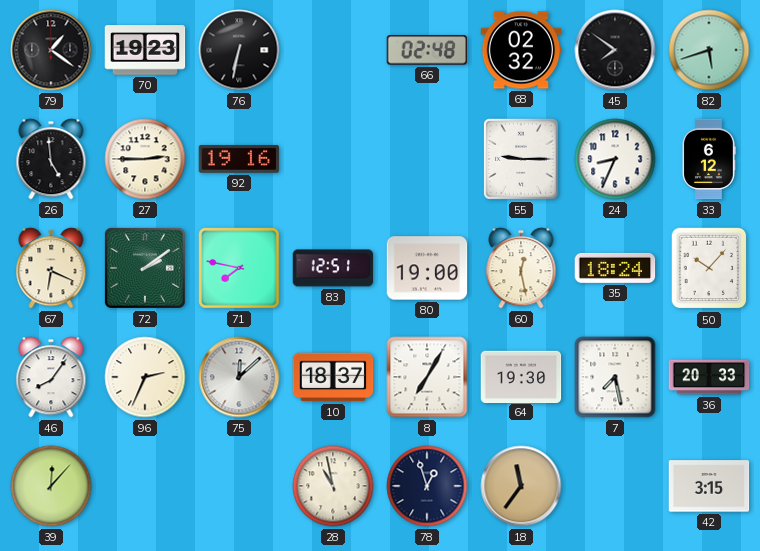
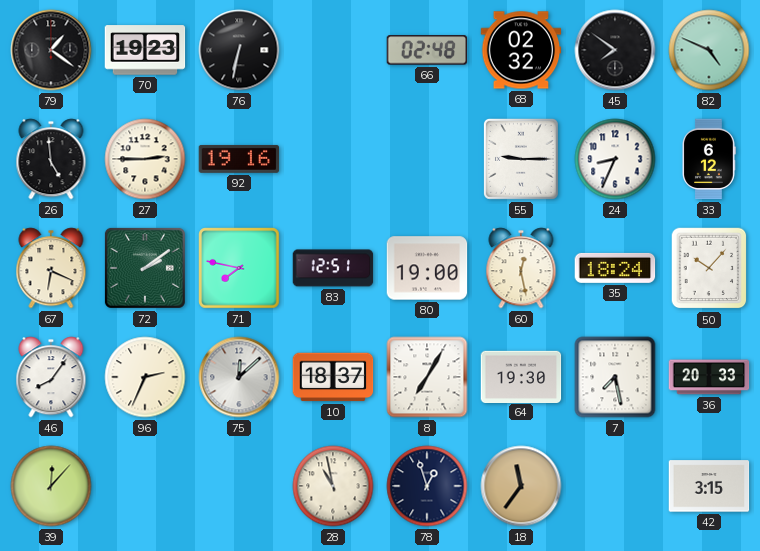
82: 5:42 -> 4:49
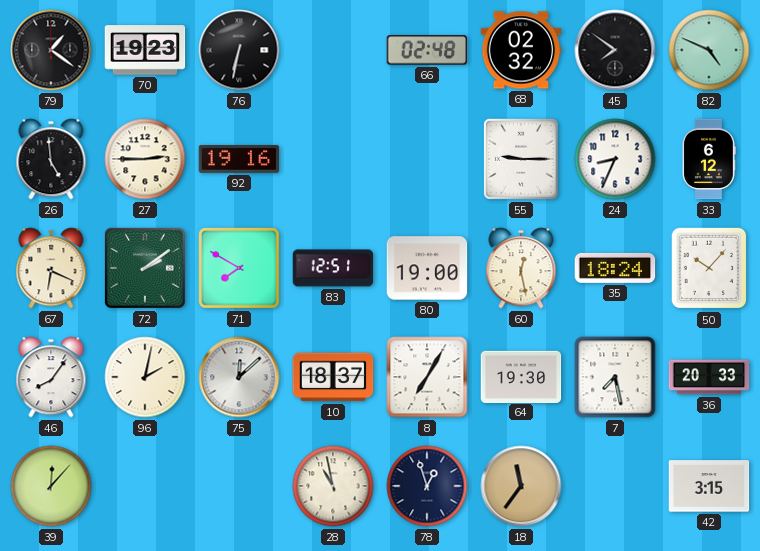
71: 7:47 -> 7:50
96: 2:34 -> 2:02
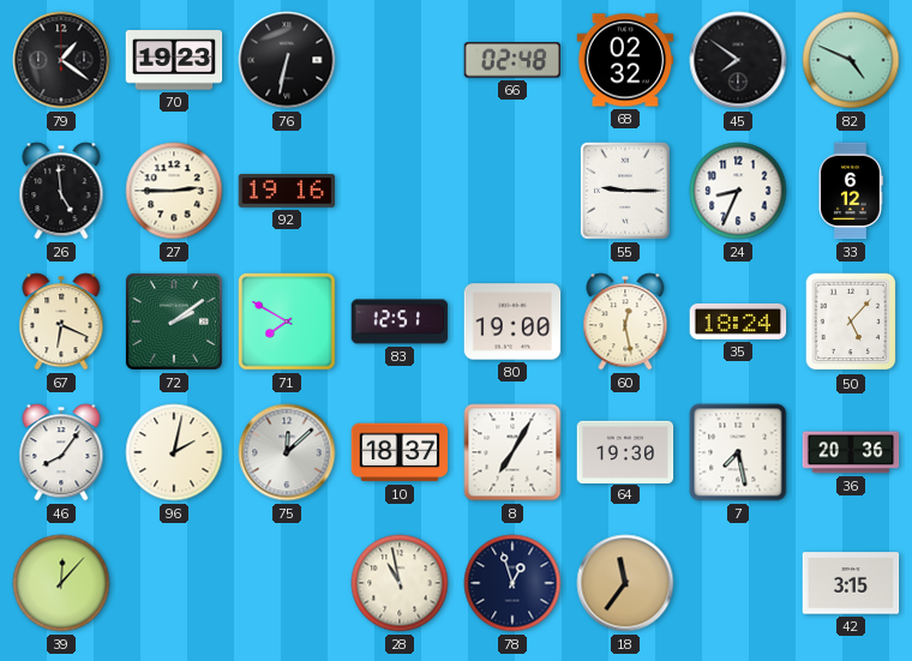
50: 10:07 -> 5:07
36: 20:33 -> 20:36
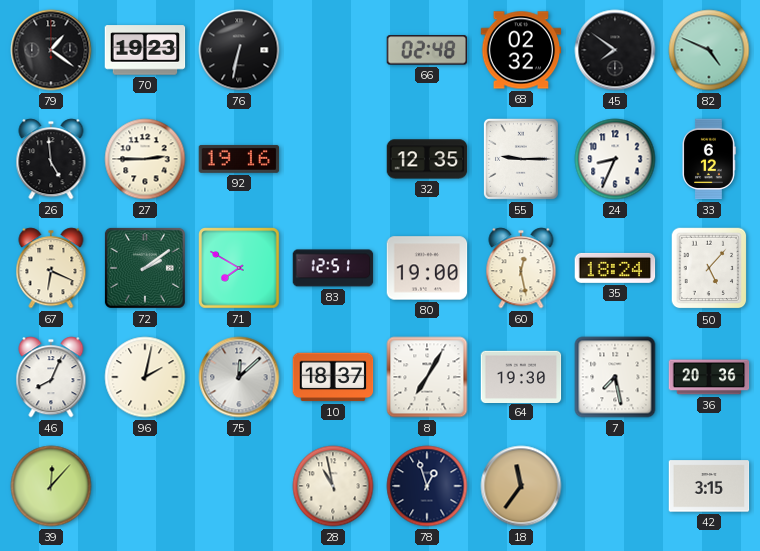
32: none -> 12:35
46: 8:06 -> 8:04
